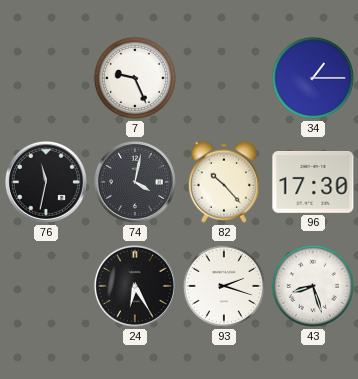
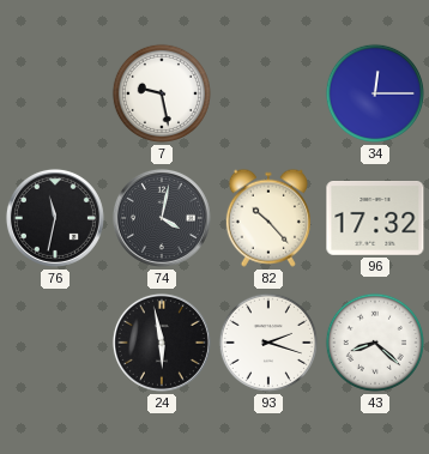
7: 9:26 -> 9:28
34: 1:15 -> 12:15
96: 17:30 -> 17:32
24: 6:25 -> 5:58
43: 8:27 -> 8:22
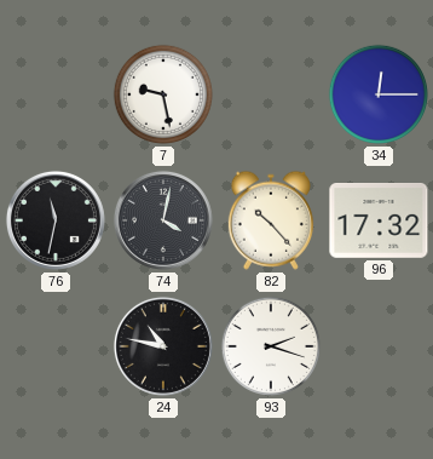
24: 5:58 -> 10:47
43: 8:22 -> none
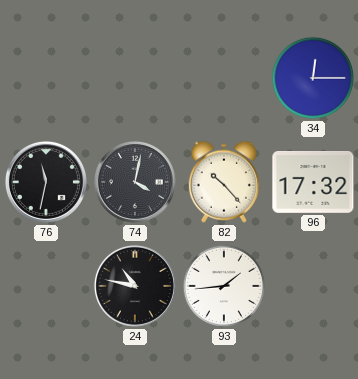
7: 9:28 -> none
93: 2:18 -> 1:44
